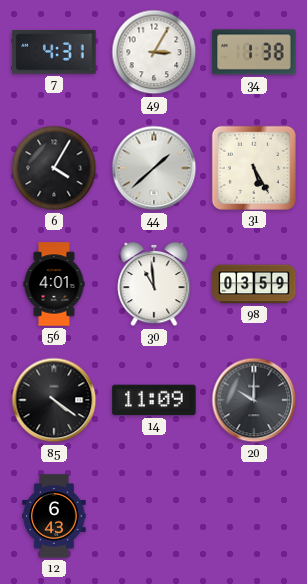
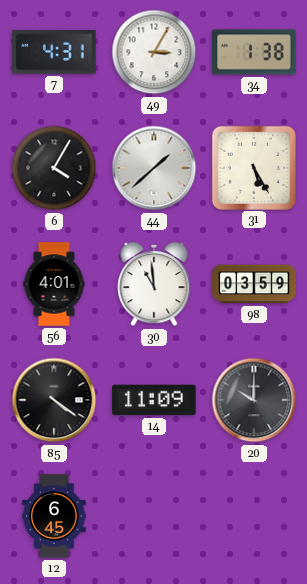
12: 6:43 -> 6:45
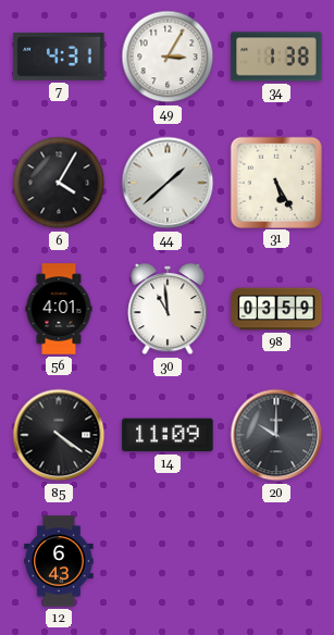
12: 6:45 -> 6:43
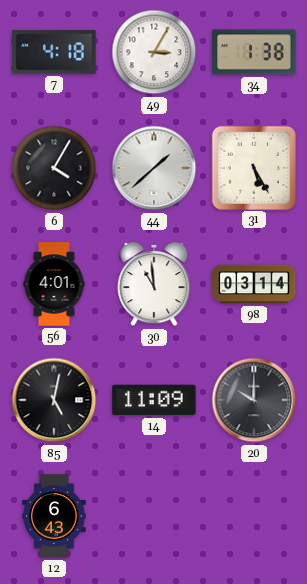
7: 4:31 -> 4:18
98: 03:59 -> 03:14
85: 4:21 -> 5:02
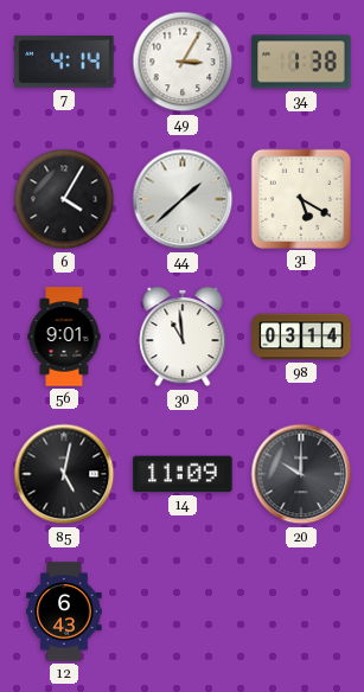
7: 4:18 -> 4:14
31: 5:25 -> 5:20
56: 4:01 -> 9:01
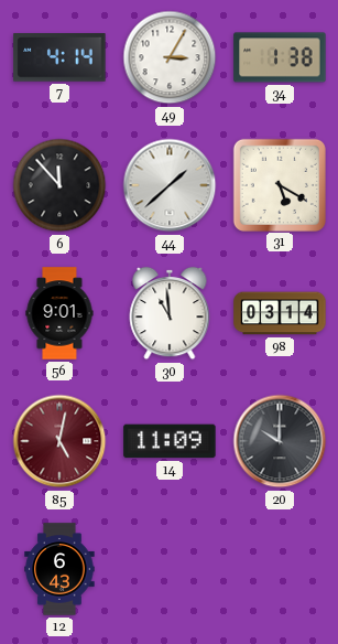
6: 4:05 -> 11:53
85 dial: black -> burgundy
